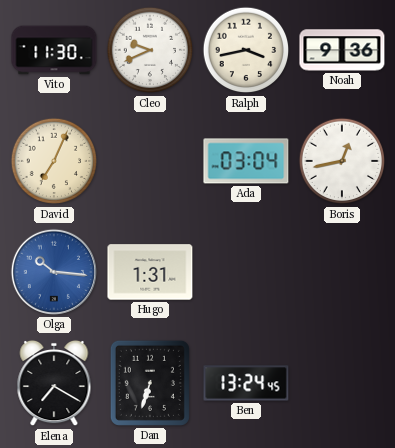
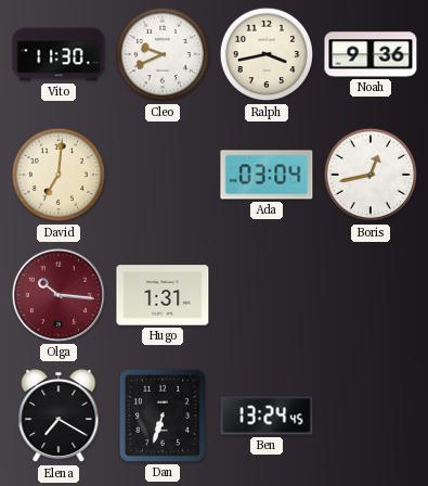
David: 7:04 -> 7:01
Olga dial: blue -> burgundy
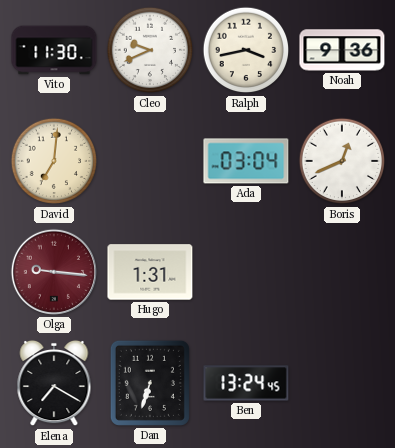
Boris: 12:43 -> 12:41
Olga: 10:16 -> 9:16
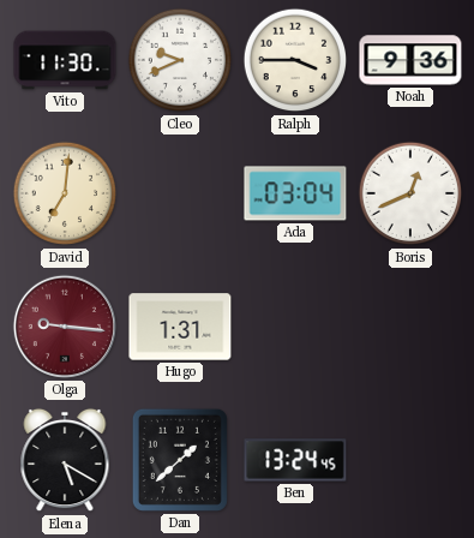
Ralph: 3:43 -> 3:45
Elena: 7:20 -> 5:20
Dan: 6:33 -> 1:38
